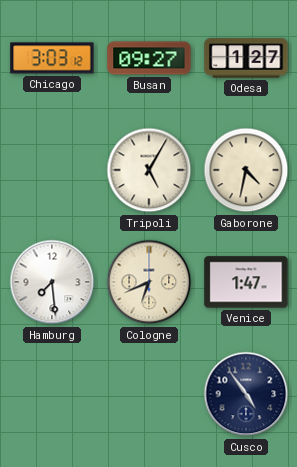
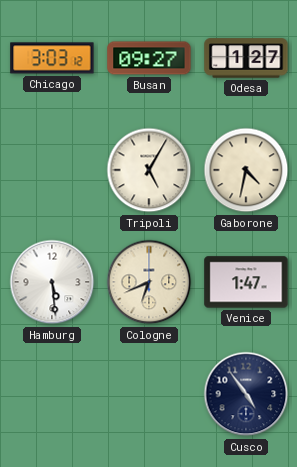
Hamburg: 7:29 -> 5:29
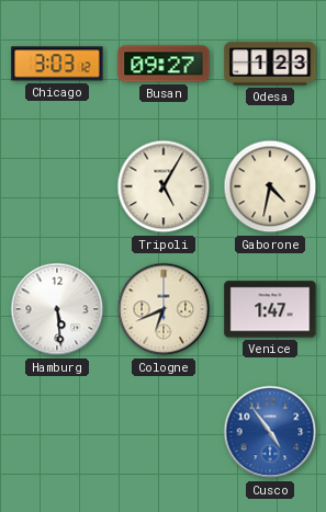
Odesa: 1:27 -> 1:23
Cusco dial: navy -> blue
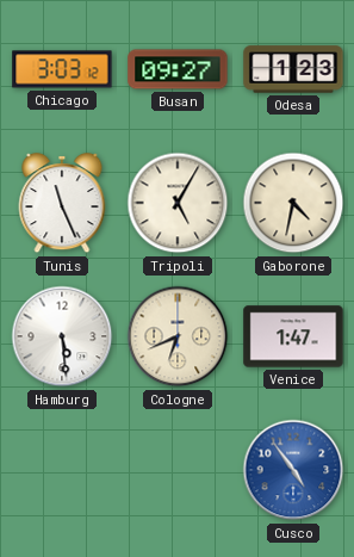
Tunis: none -> 11:26
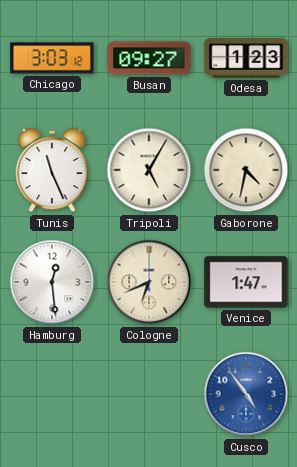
Hamburg: 5:29 -> 12:29
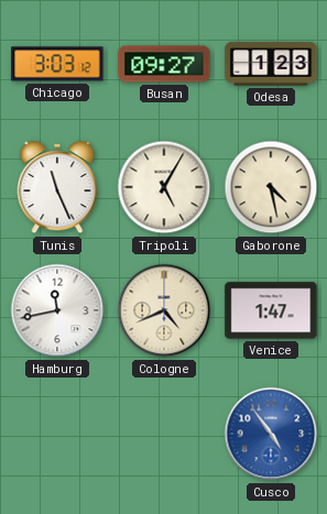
Gaborone: 4:32 -> 4:28
Hamburg: 12:29 -> 11:43
Cologne: 6:41 -> 4:41
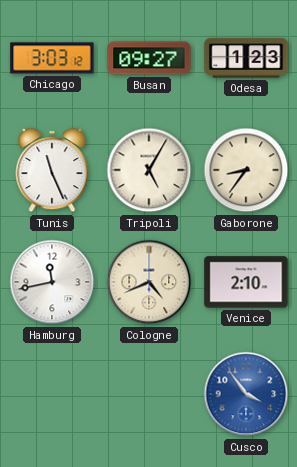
Gaborone: 4:28 -> 8:36
Venice: 1:47 -> 2:10
Cusco: 4:54 -> 3:54
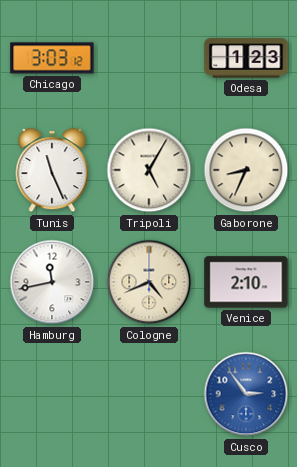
Busan: 09:27 -> none
Gaborone: 8:36 -> 8:34
Cusco: 3:54 -> 2:54
